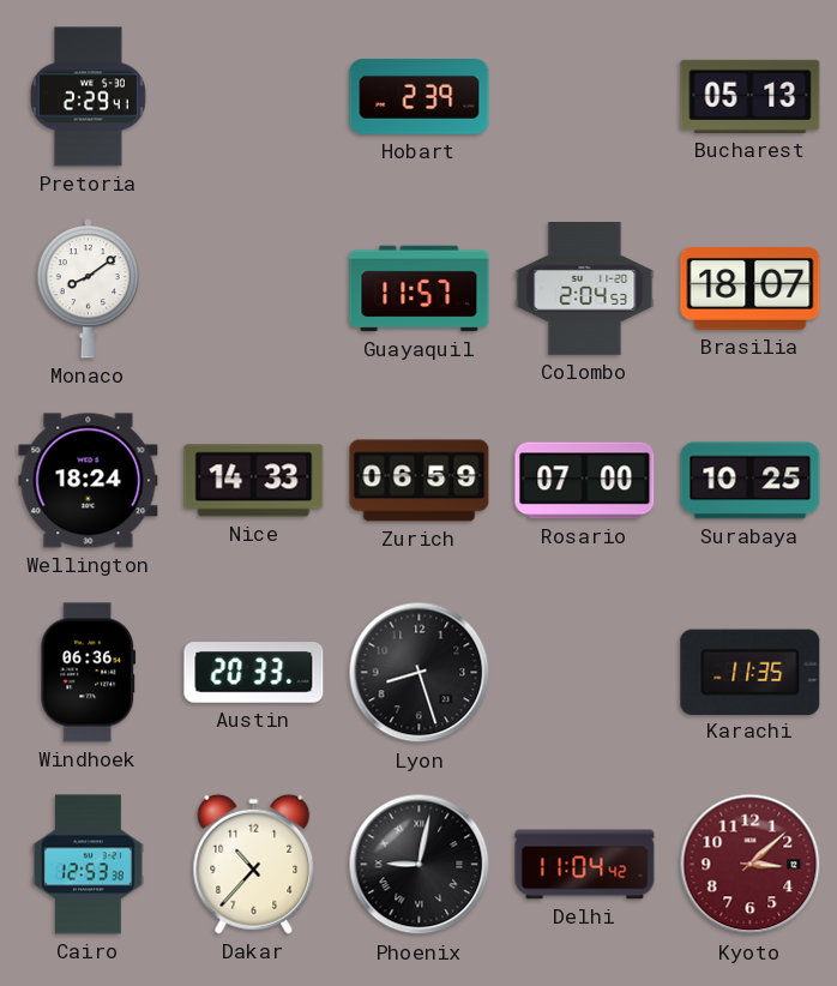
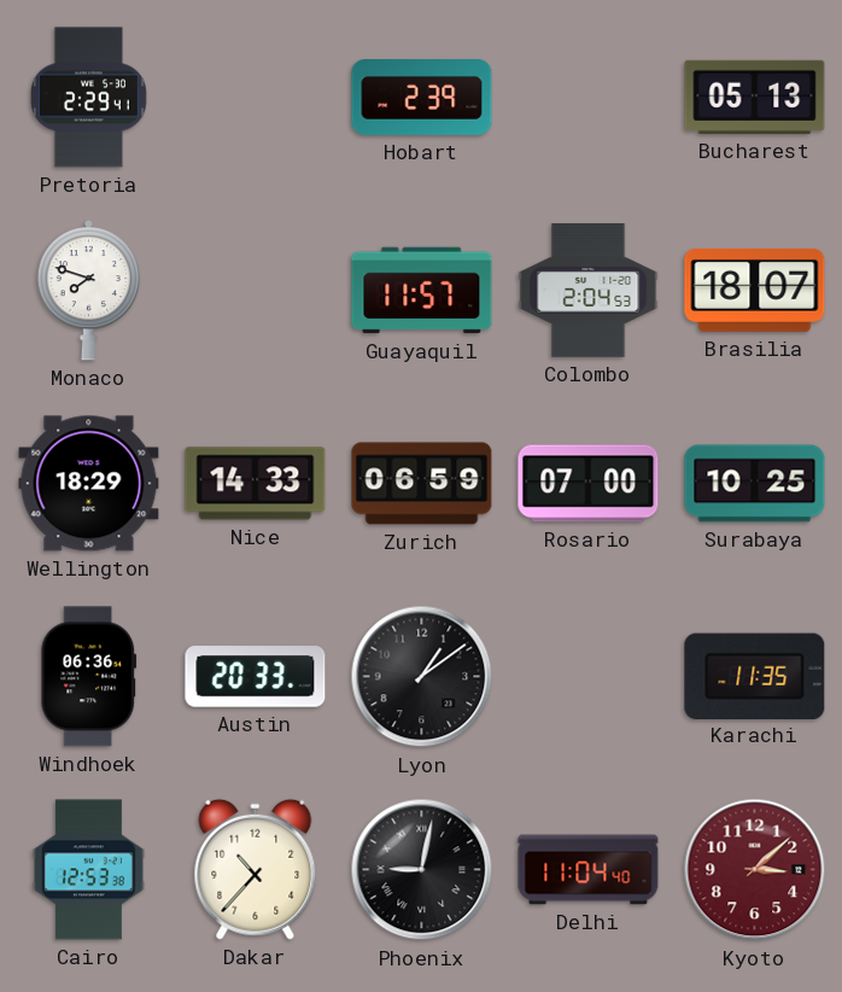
Monaco: 8:09 -> 7:48
Wellington: 18:24 -> 18:29
Lyon: 8:27 -> 1:09
Delhi: 11:04:42 -> 11:04:40
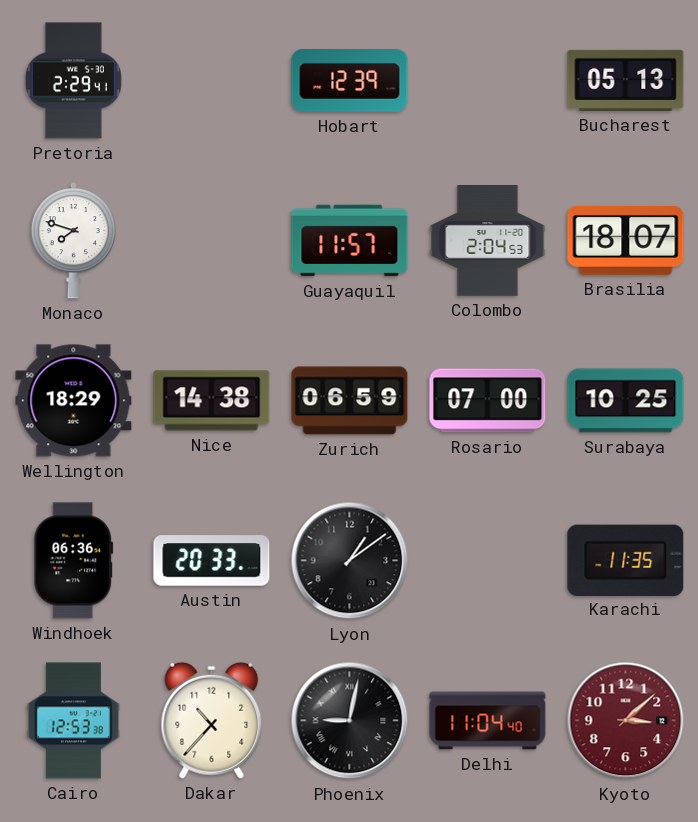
Hobart: 2:39 -> 12:39
Nice: 14:33 -> 14:38
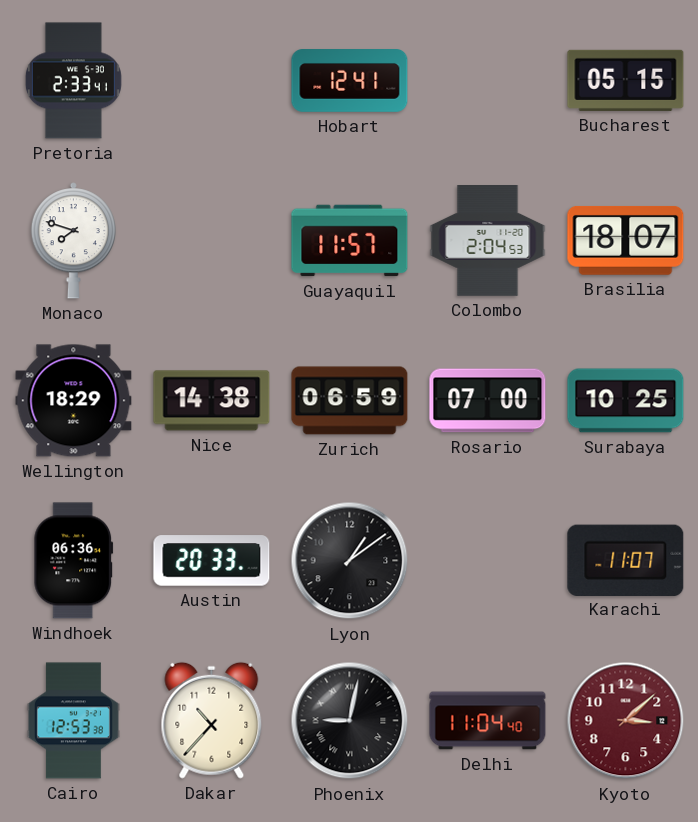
Pretoria: 2:29 -> 2:33
Hobart: 12:39 -> 12:41
Bucharest: 05:13 -> 05:15
Karachi: 11:35 -> 11:07
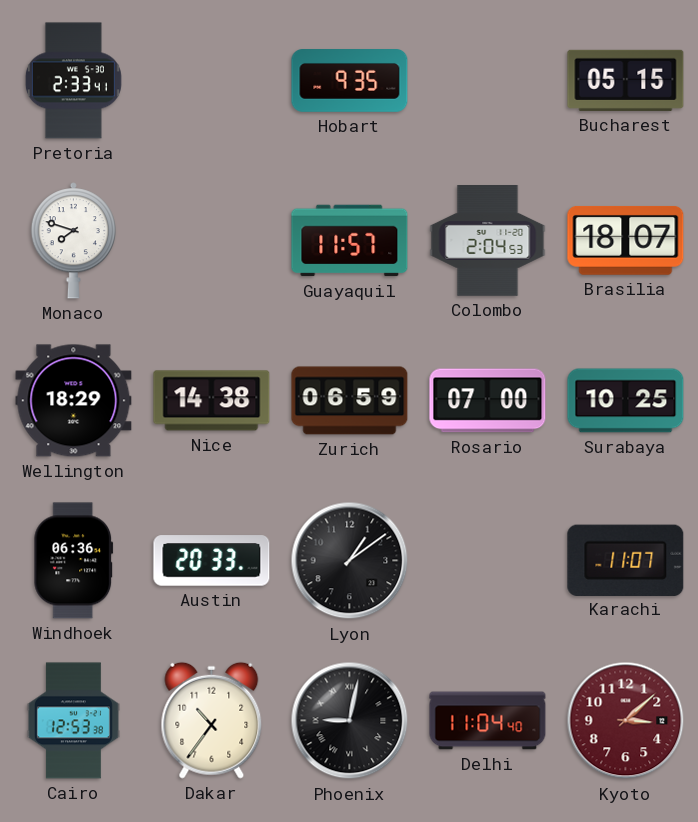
Hobart: 12:41 -> 9:35
Dakar: 10:37 -> 10:36
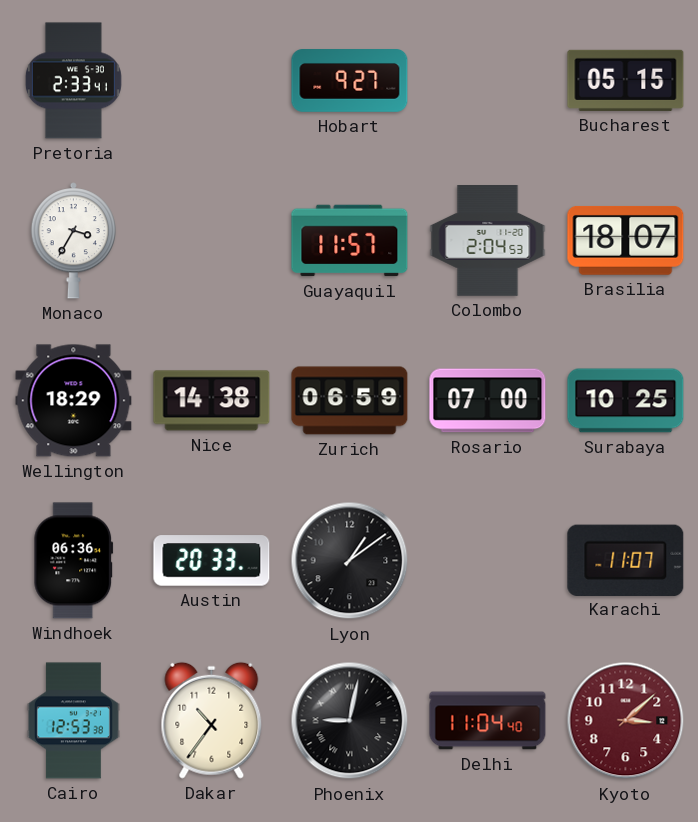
Hobart: 9:35 -> 9:27
Monaco: 7:48 -> 3:35
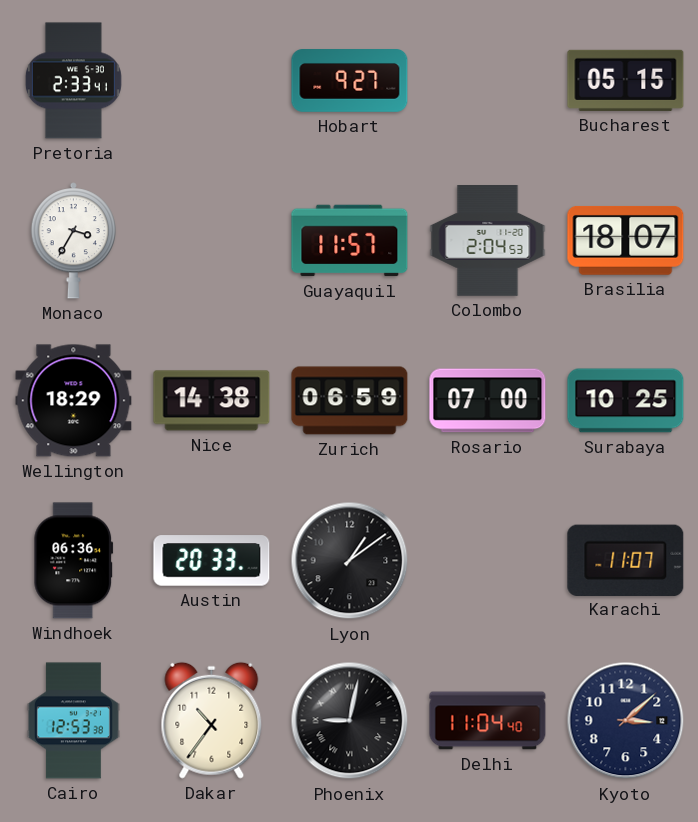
Kyoto dial: burgundy -> navy
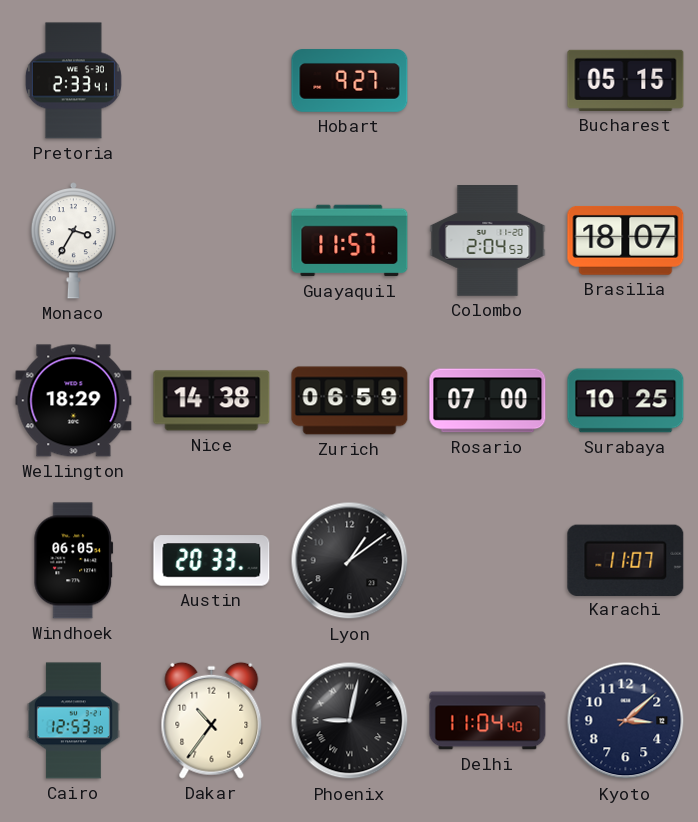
Windhoek: 06:36 -> 06:05
